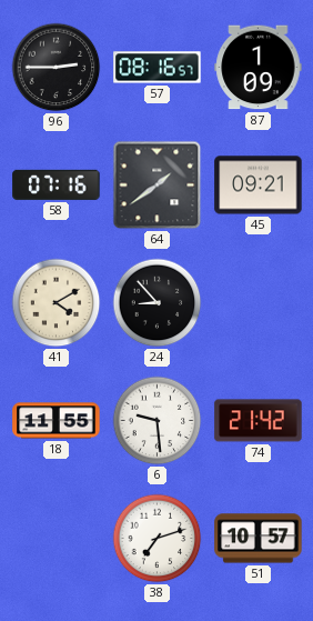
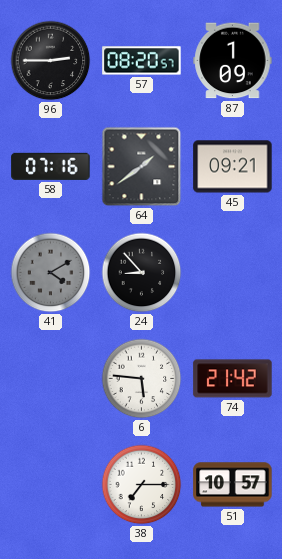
57: 08:16 -> 08:20
41 dial: cream -> grey
18: 11:55 -> none
6: 9:29 -> 5:46
38: 7:12 -> 7:15
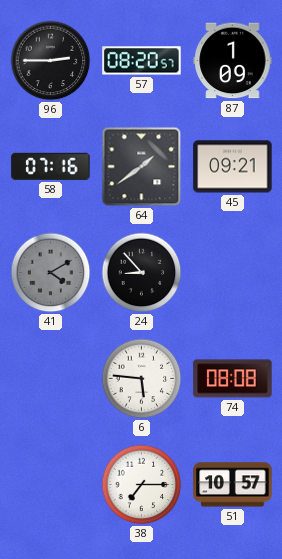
74: 21:42 -> 08:08
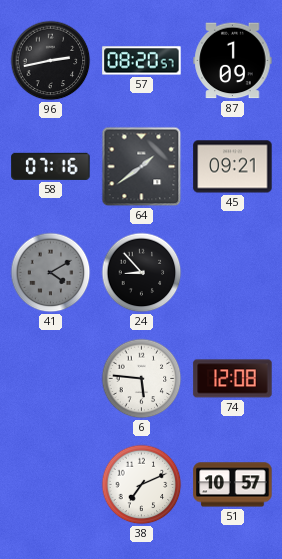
96: 2:45 -> 2:43
74: 08:08 -> 12:08
38: 7:15 -> 7:11
